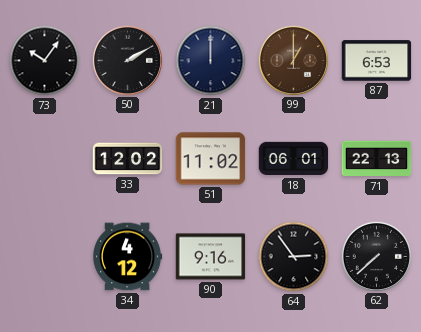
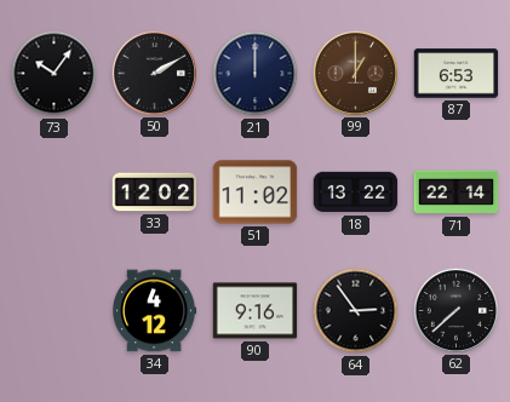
18: 06:01 -> 13:22
71: 22:13 -> 22:14
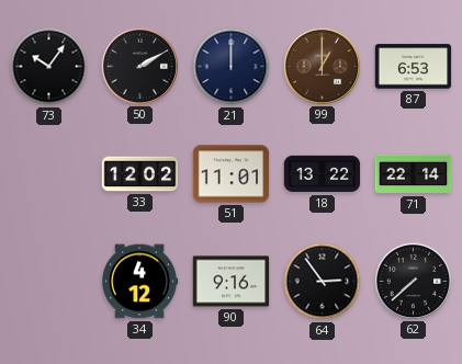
51: 11:02 -> 11:01
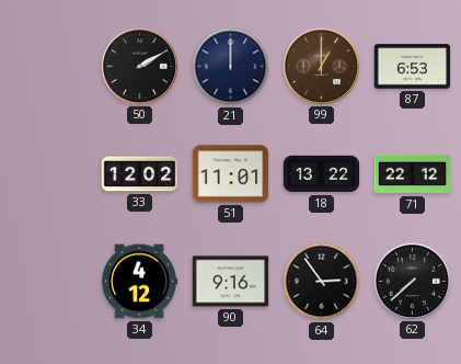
73: 10:06 -> none
71: 22:14 -> 22:12
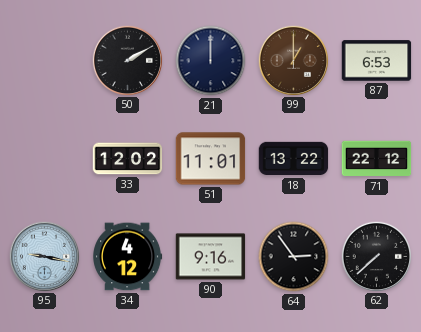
95: none -> 9:17
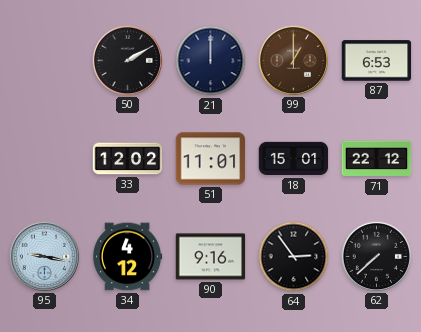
18: 13:22 -> 15:01
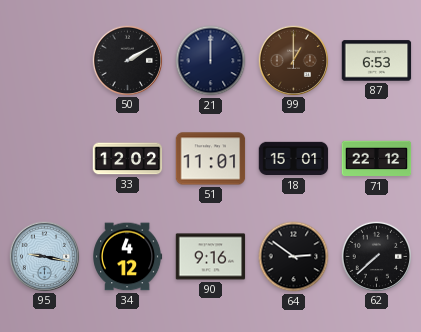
64: 2:54 -> 2:51
